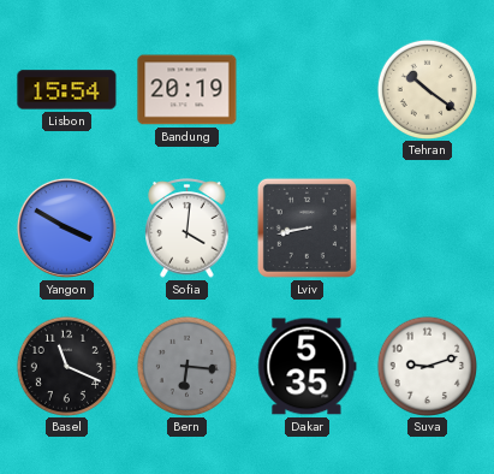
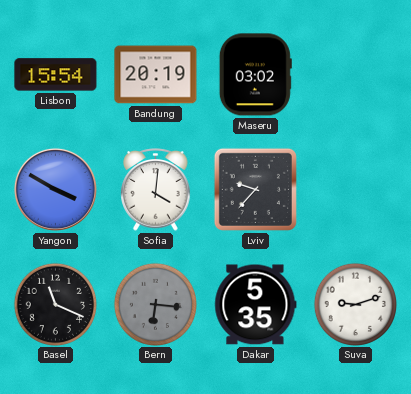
Maseru: none -> 03:02
Tehran: 10:21 -> none
Lviv: 8:43 -> 9:37
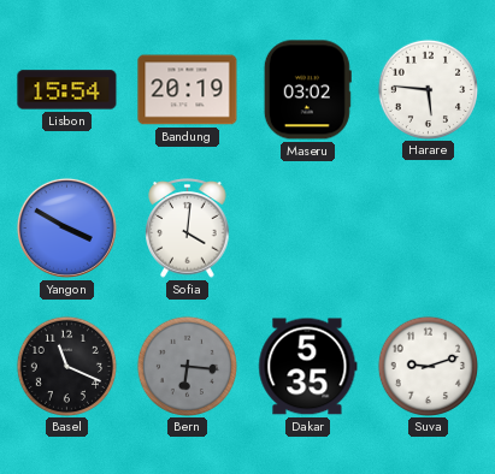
Harare: none -> 5:46
Lviv: 9:37 -> none
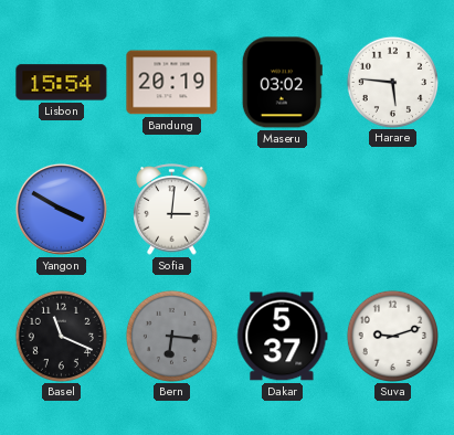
Sofia: 4:01 -> 3:01
Dakar: 5:35 -> 5:37
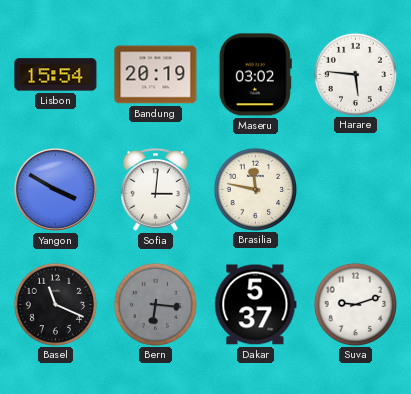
Brasilia: none -> 11:47
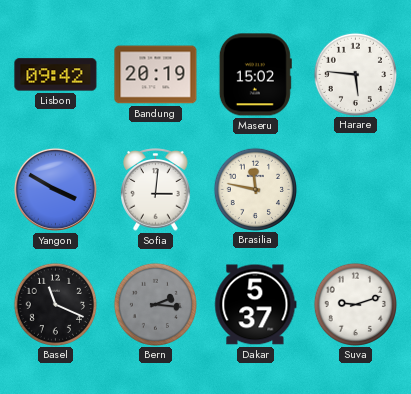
Lisbon: 15:54 -> 09:42
Maseru: 03:02 -> 15:02
Bern: 6:16 -> 2:16
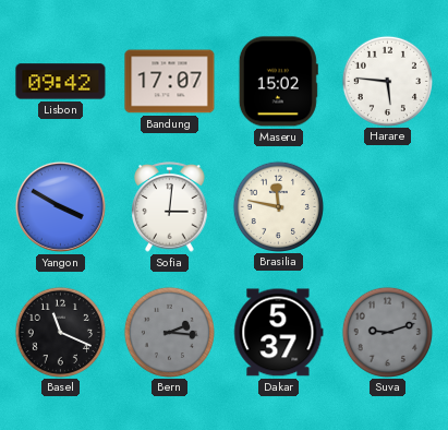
Bandung: 20:19 -> 17:07
Suva dial: white -> grey
